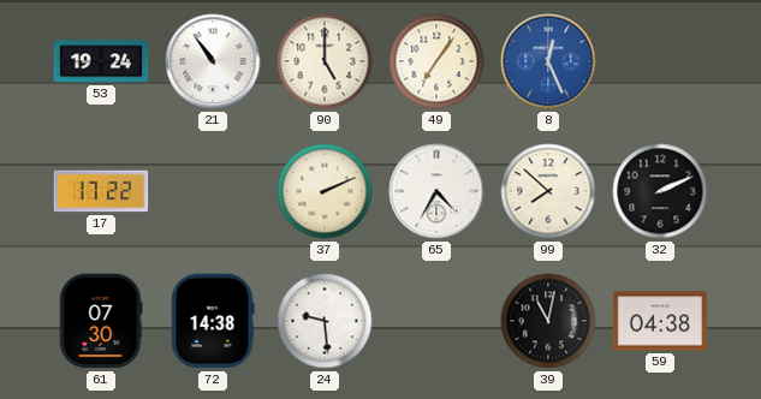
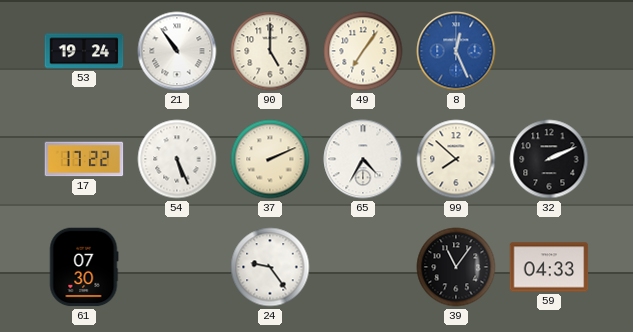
54: none -> 5:26
72: 14:38 -> none
24: 9:29 -> 9:24
39: 11:02 -> 11:06
59: 04:38 -> 04:33
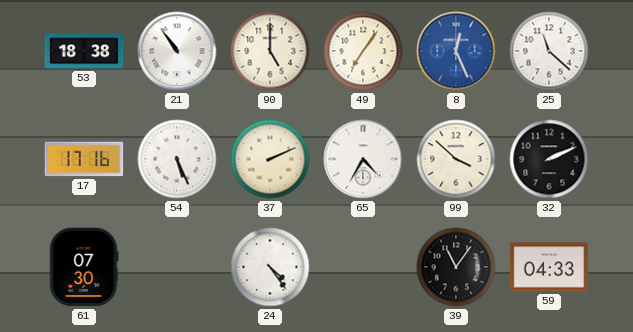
53: 19:24 -> 18:38
25: none -> 11:22
17: 17:22 -> 17:16
99: 7:52 -> 3:52
24: 9:24 -> 4:24
